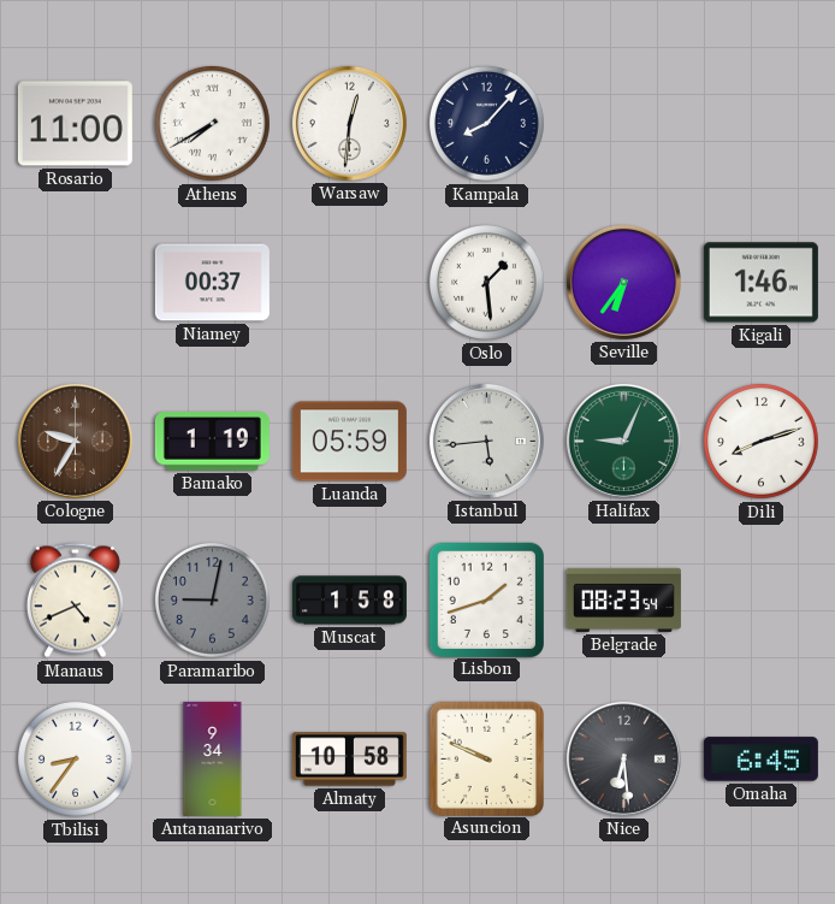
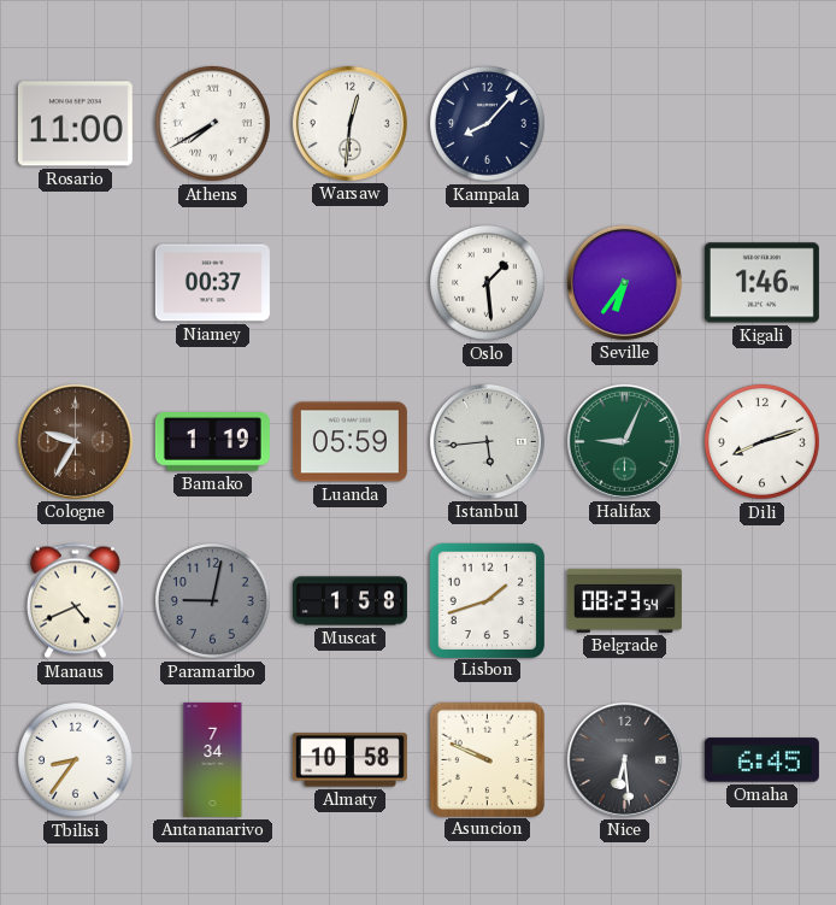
Antananarivo: 9:34 -> 7:34
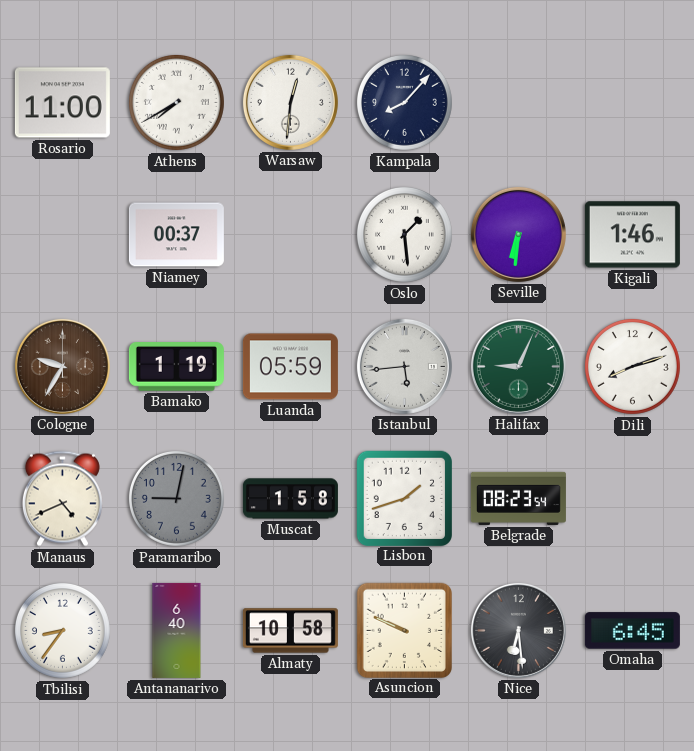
Seville: 6:36 -> 6:31
Antananarivo: 7:34 -> 6:40
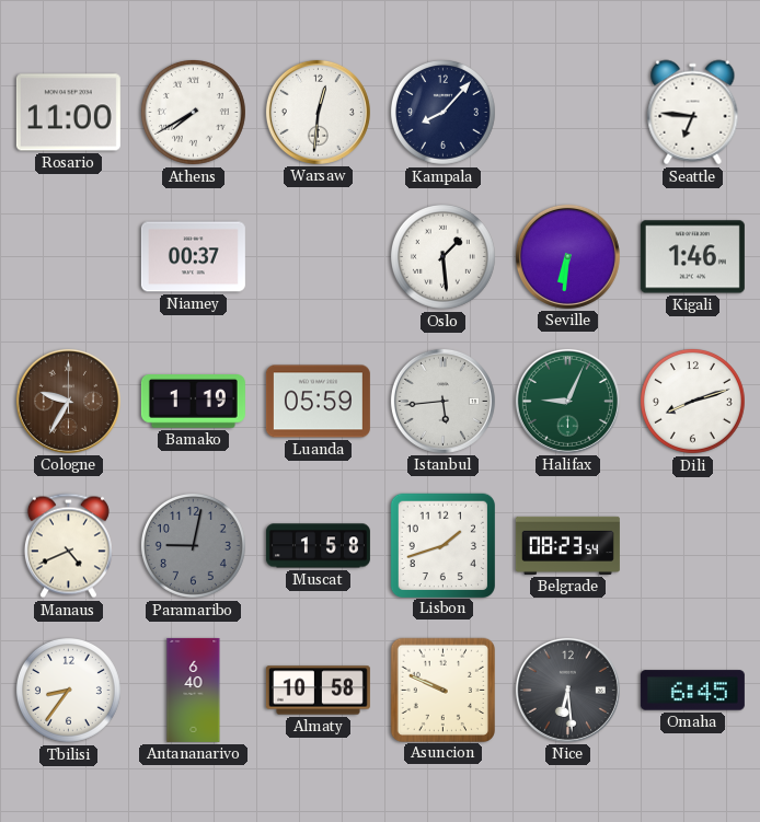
Seattle: none -> 6:46
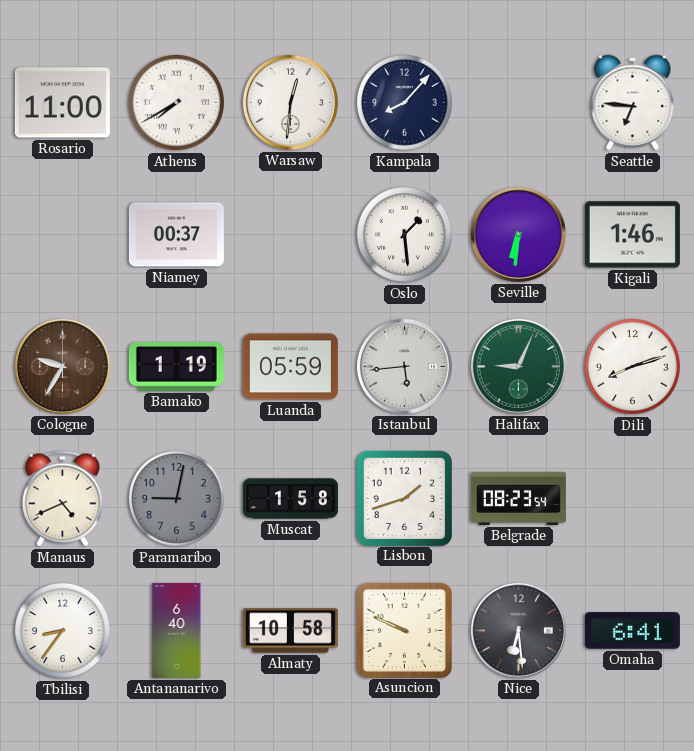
Omaha: 6:45 -> 6:41
